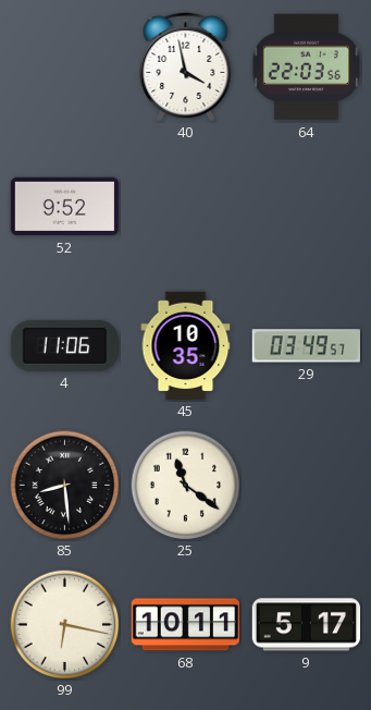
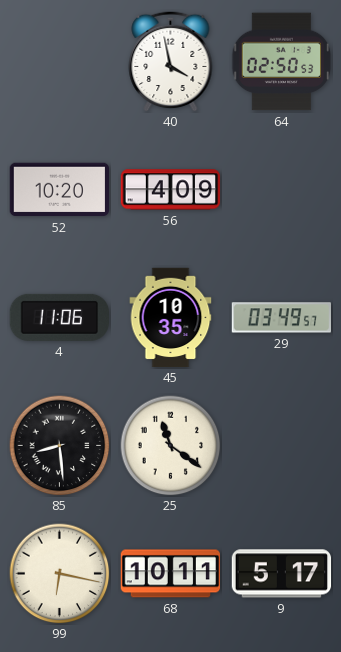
64: 22:03 -> 02:50
52: 9:52 -> 10:20
56: none -> 4:09
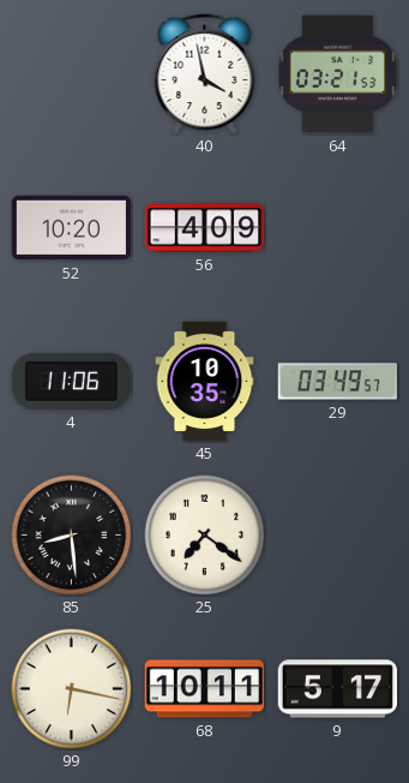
64: 02:50 -> 03:21
25: 11:21 -> 7:21
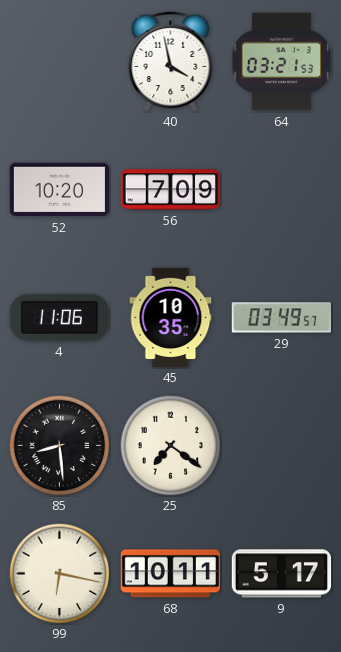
56: 4:09 -> 7:09
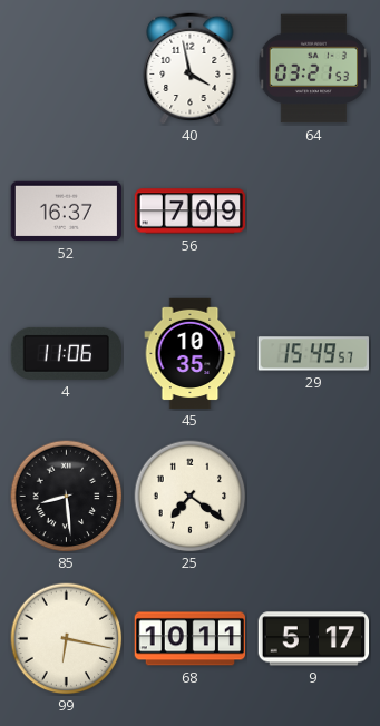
52: 10:20 -> 16:37
29: 03:49 -> 15:49
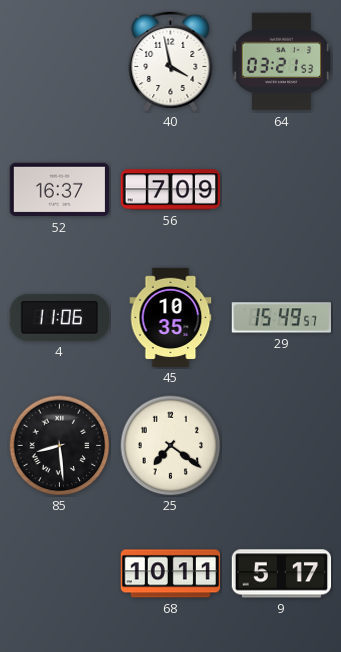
99: 6:17 -> none
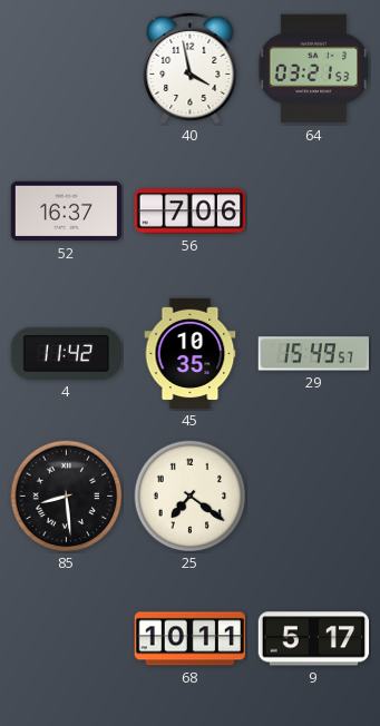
56: 7:09 -> 7:06
4: 11:06 -> 11:42
